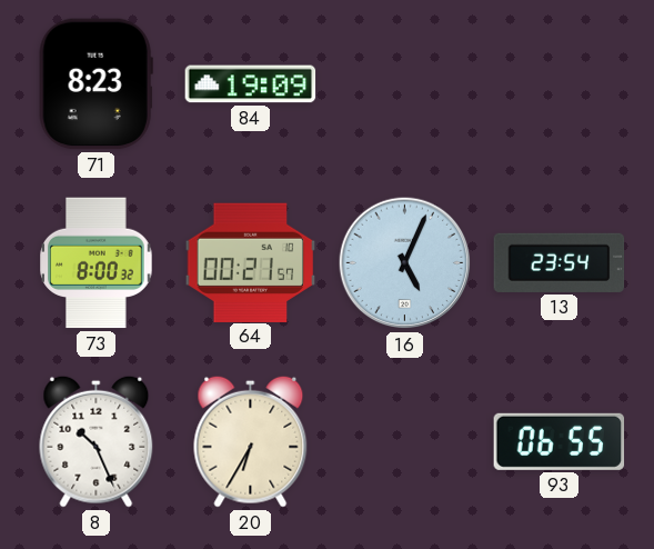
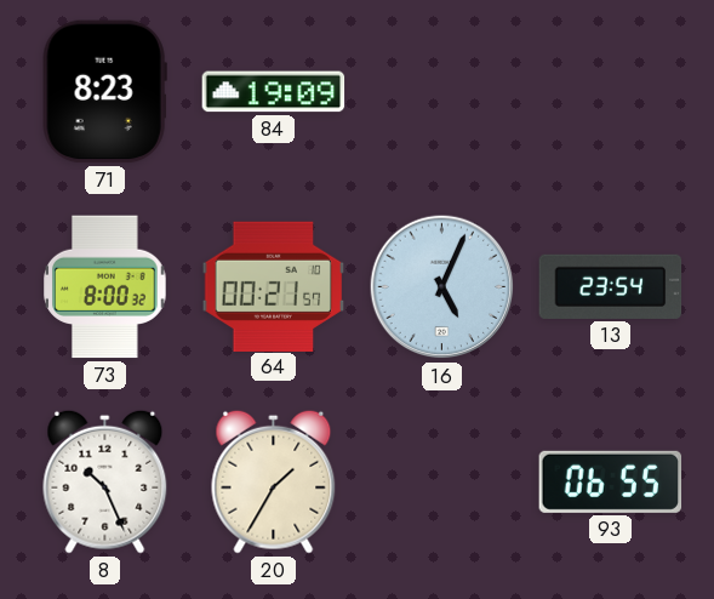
20: 6:35 -> 1:35
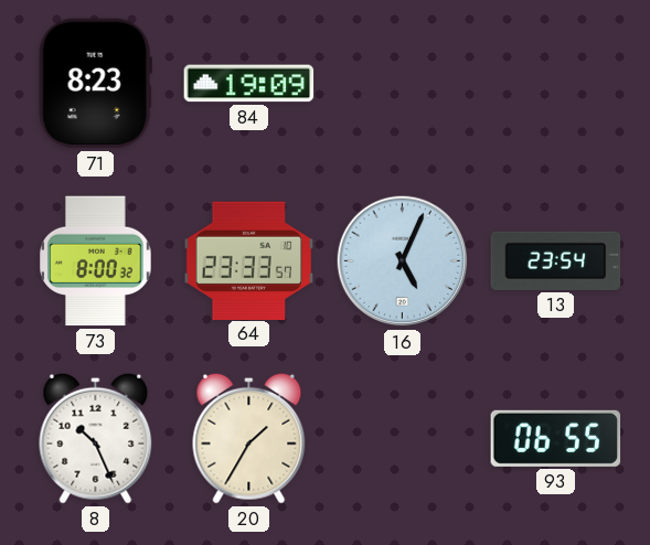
64: 00:21 -> 23:33
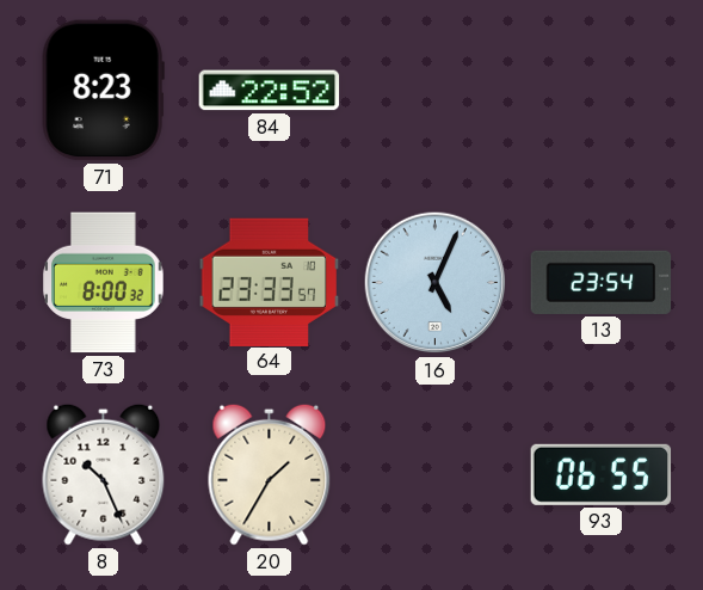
84: 19:09 -> 22:52
